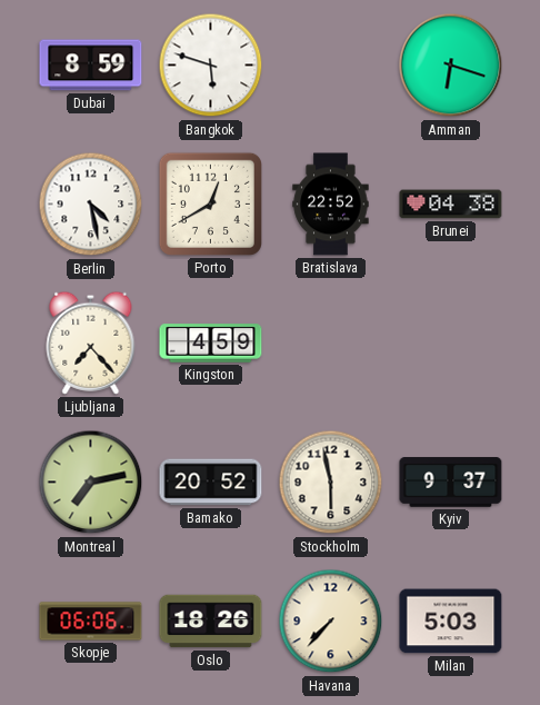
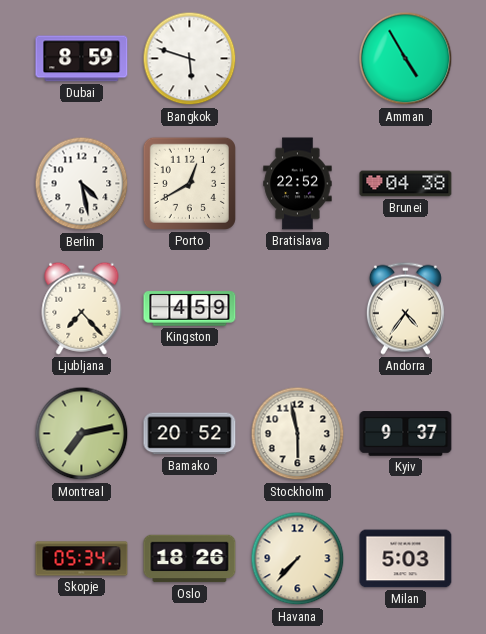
Amman: 6:18 -> 4:55
Andorra: none -> 4:36
Skopje: 06:06 -> 05:34
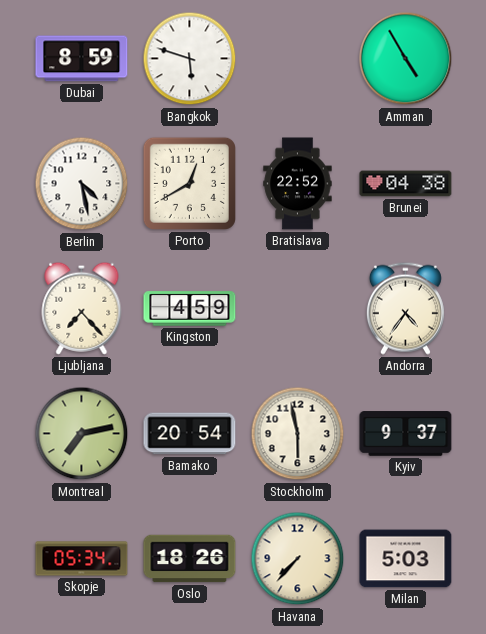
Bamako: 20:52 -> 20:54
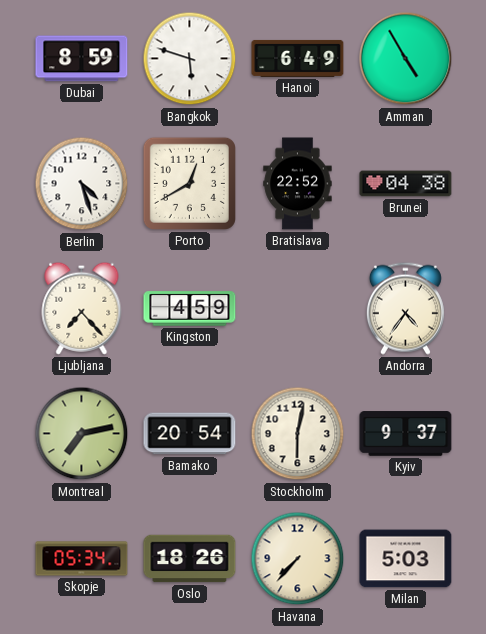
Hanoi: none -> 6:49
Berlin: 4:28 -> 4:27
Stockholm: 5:58 -> 6:02
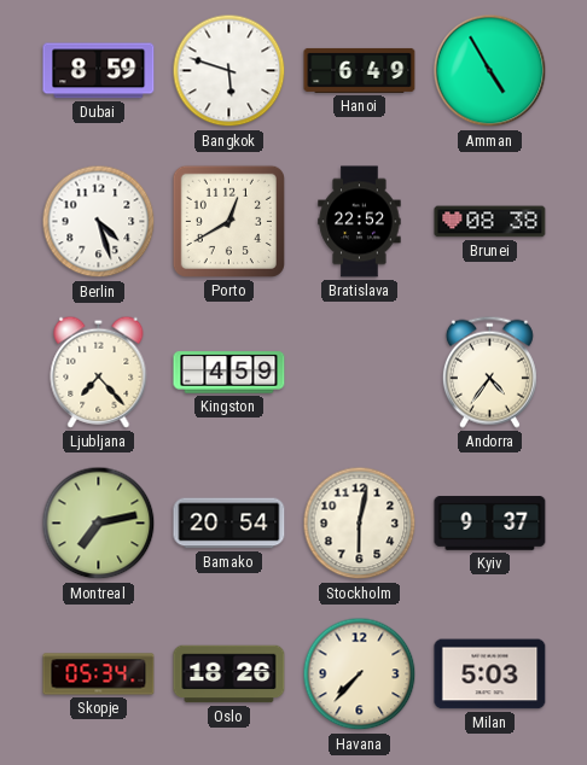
Brunei: 04:38 -> 08:38
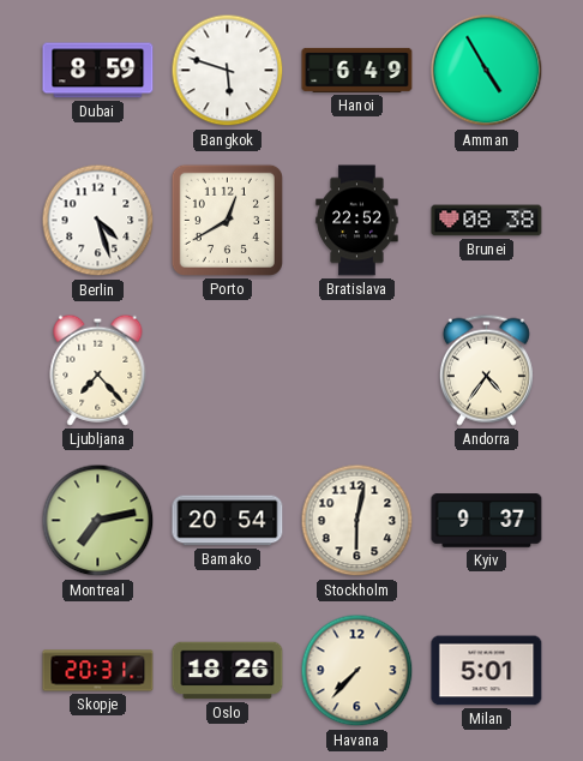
Kingston: 4:59 -> none
Skopje: 05:34 -> 20:31
Milan: 5:03 -> 5:01
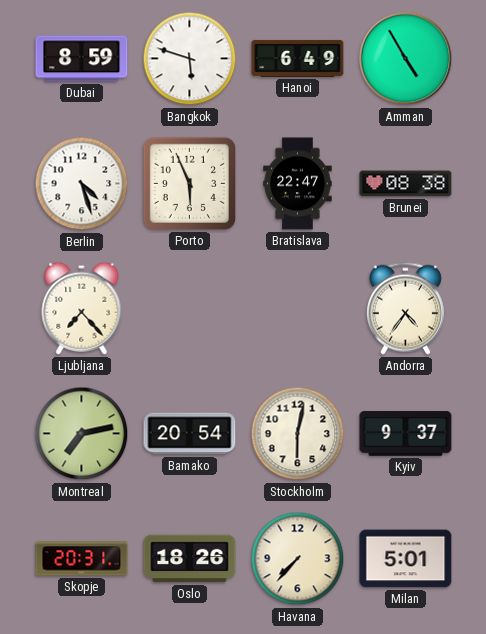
Porto: 12:40 -> 5:56
Bratislava: 22:52 -> 22:47
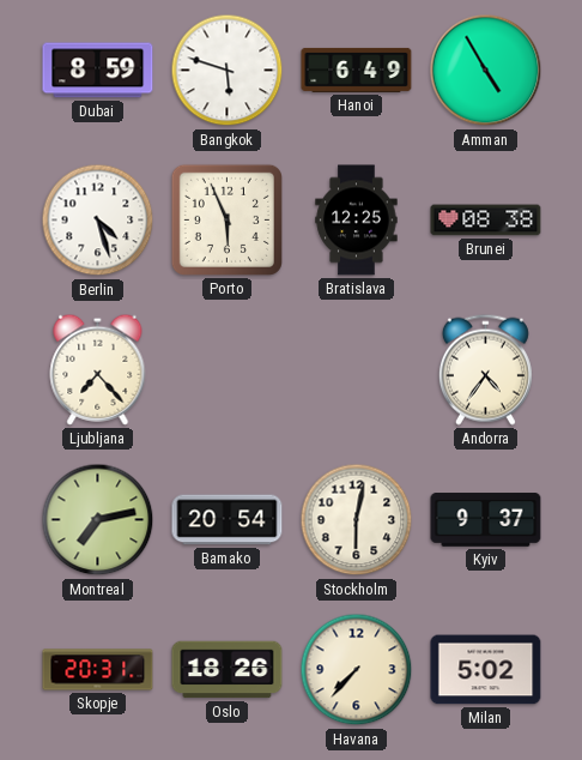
Bratislava: 22:47 -> 12:25
Milan: 5:01 -> 5:02
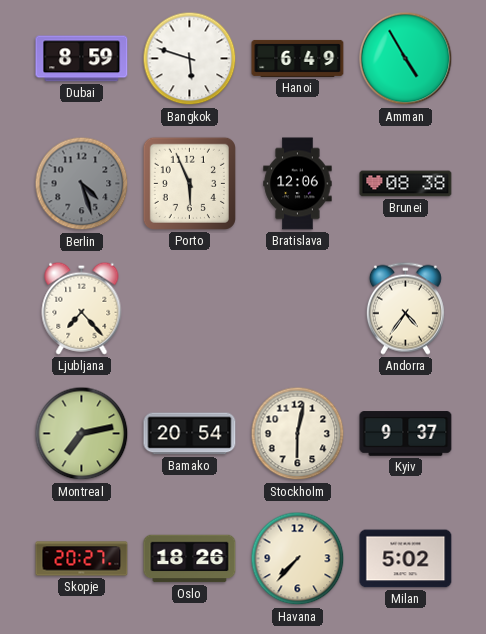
Berlin dial: white -> grey
Bratislava: 12:25 -> 12:06
Skopje: 20:31 -> 20:27
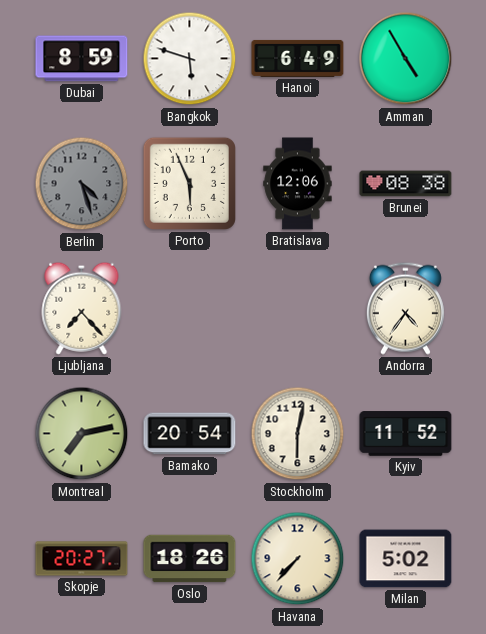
Kyiv: 9:37 -> 11:52
